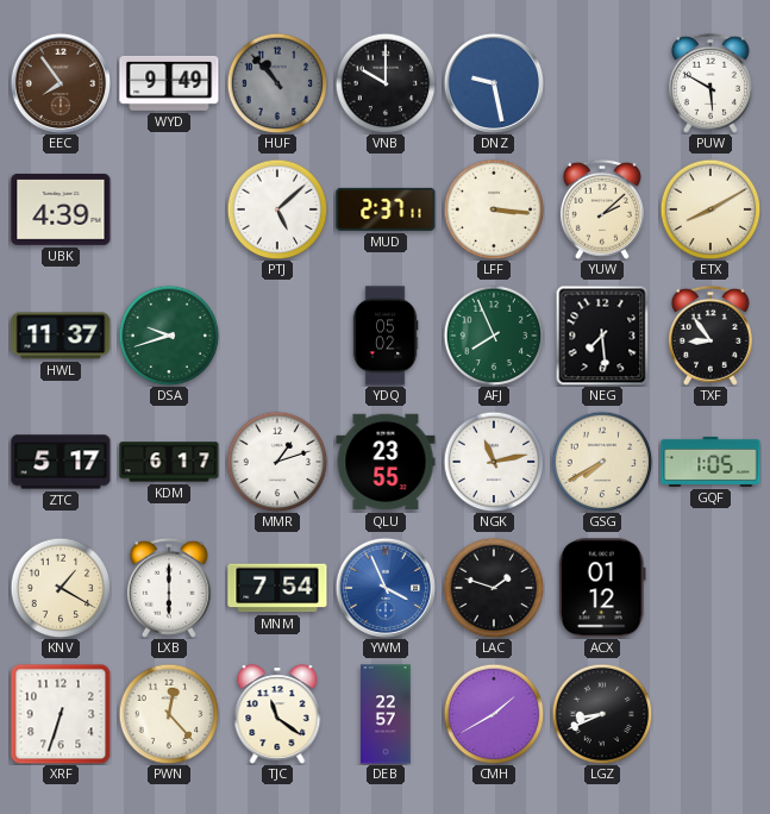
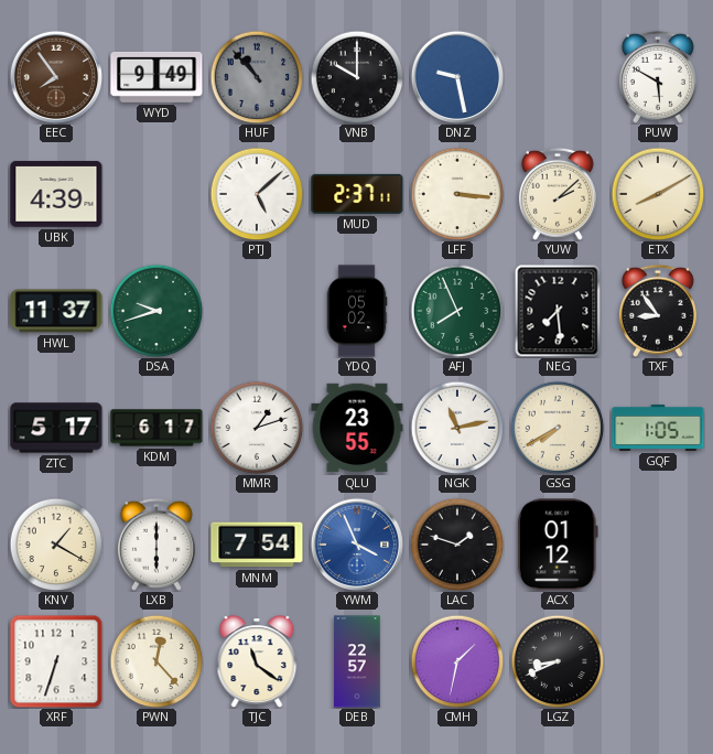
CMH: 1:40 -> 1:32
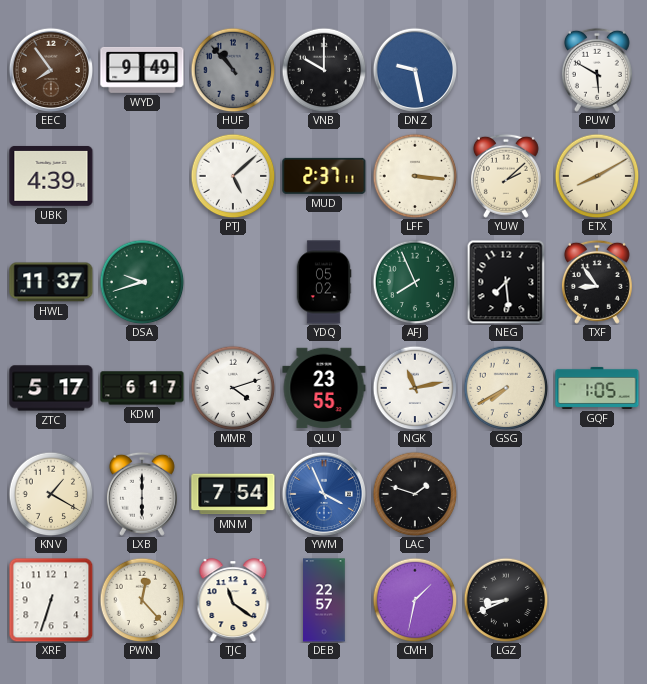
MMR: 1:12 -> 4:12
ACX: 01:12 -> none
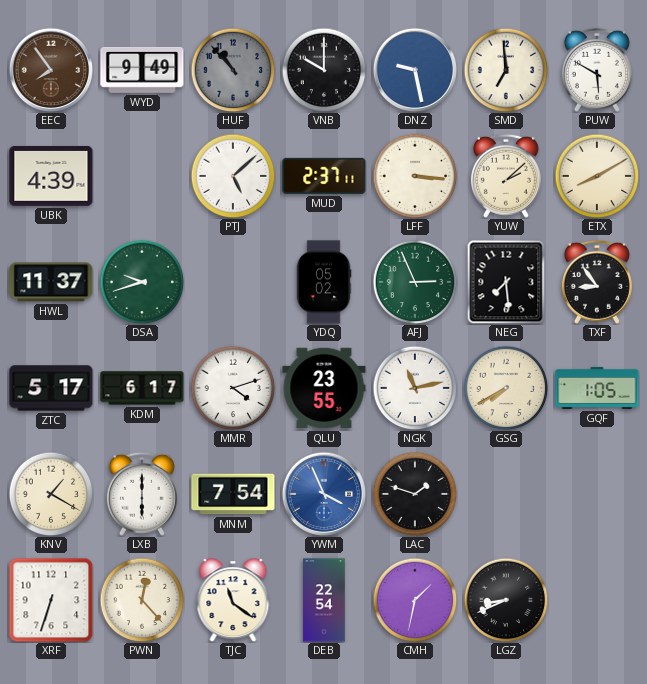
SMD: none -> 6:59
AFJ: 7:56 -> 2:56
DEB: 22:57 -> 22:54
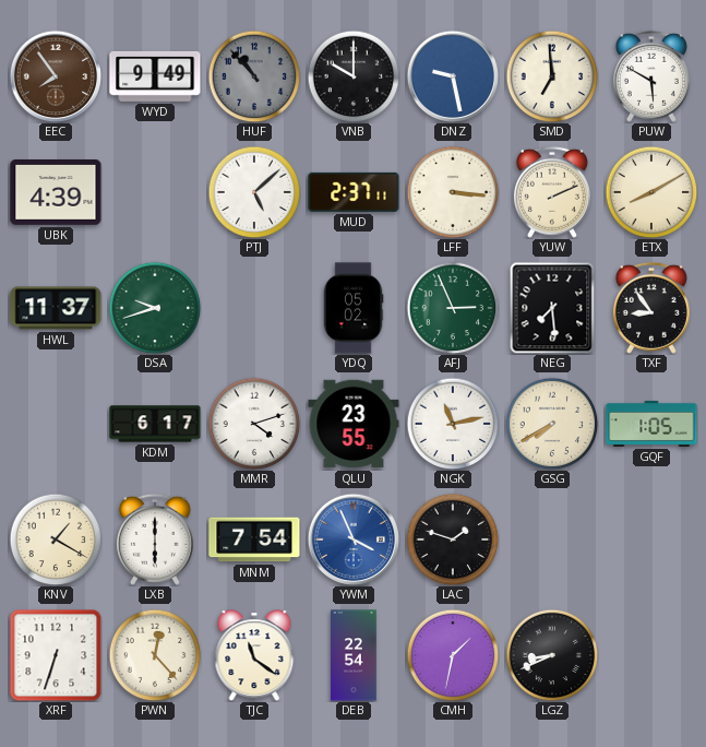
YUW: 2:08 -> 2:11
ZTC: 5:17 -> none
